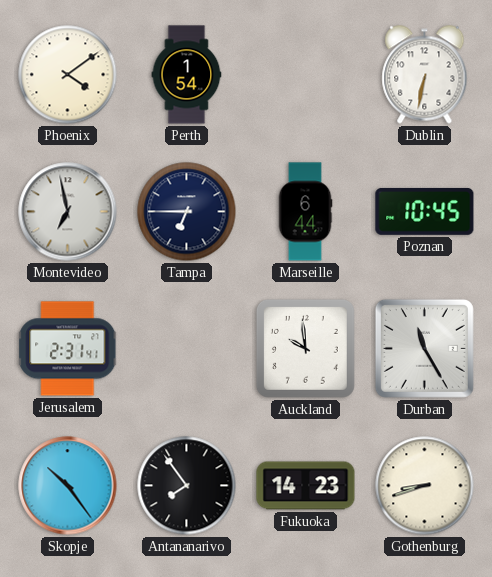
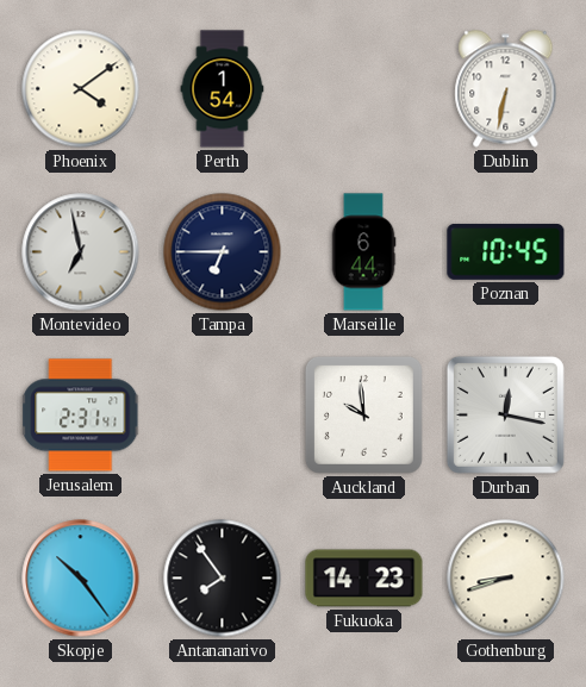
Durban: 11:25 -> 12:17
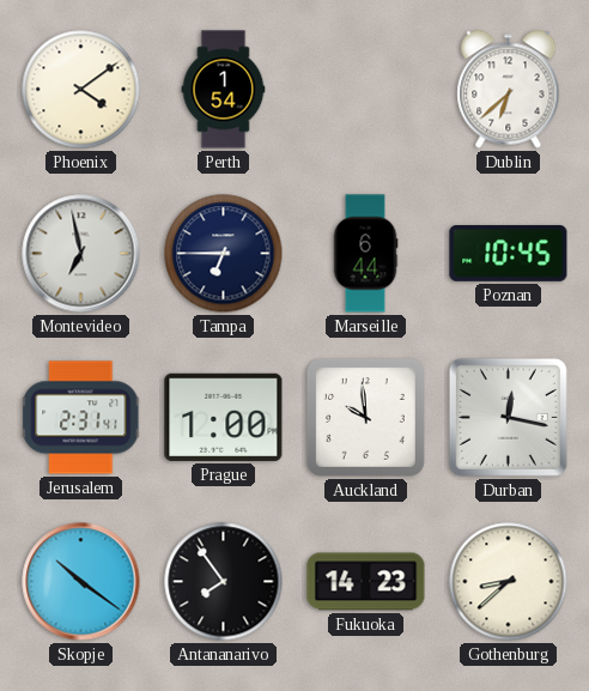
Dublin: 6:32 -> 6:38
Prague: none -> 1:00
Skopje: 10:24 -> 10:21
Gothenburg: 8:42 -> 8:38
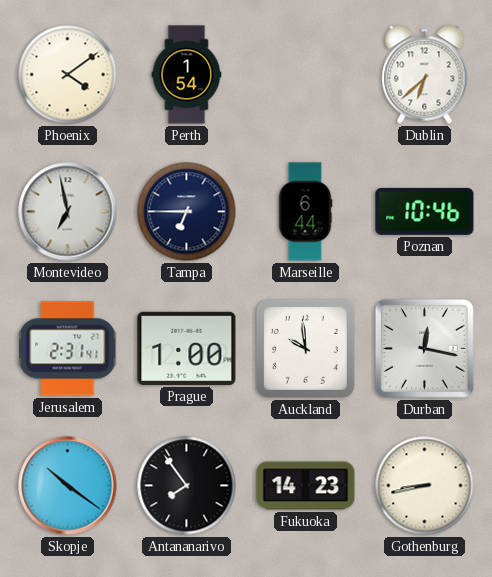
Poznan: 10:45 -> 10:46
Gothenburg: 8:38 -> 8:43
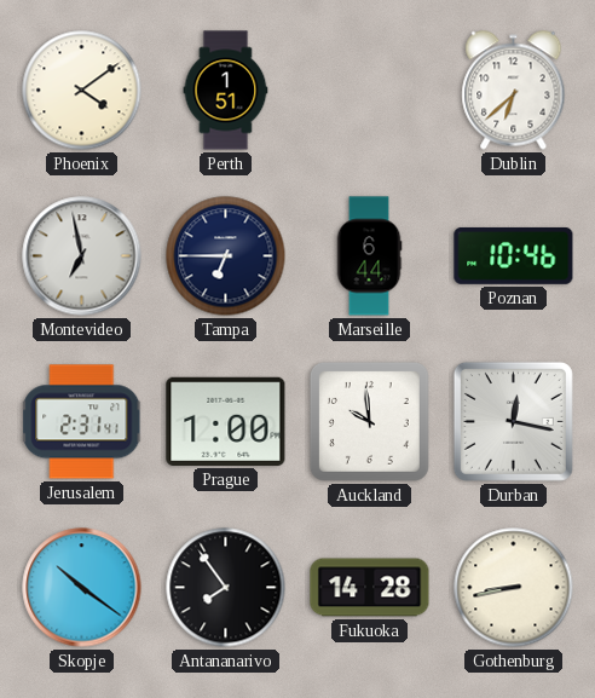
Perth: 1:54 -> 1:51
Fukuoka: 14:23 -> 14:28
